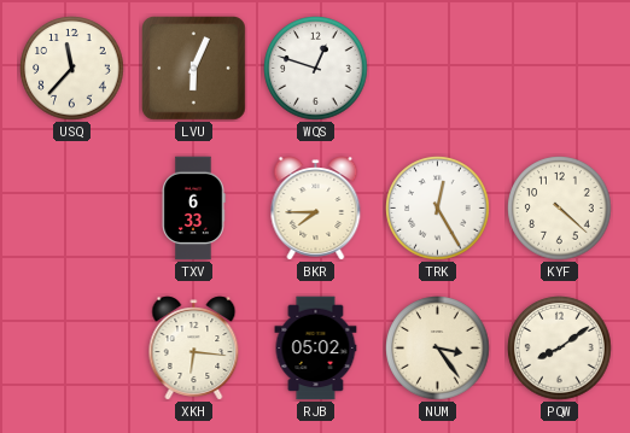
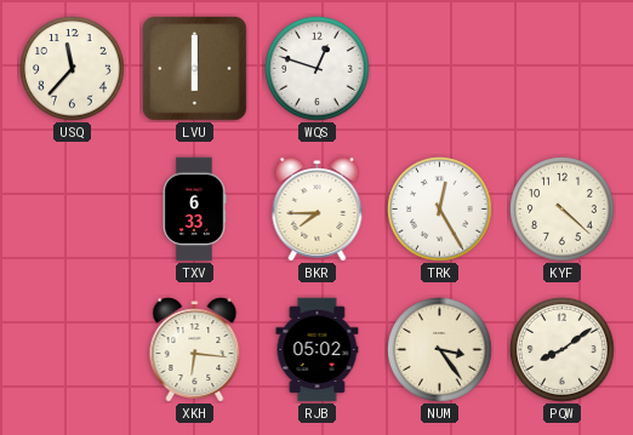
LVU: 6:04 -> 6:00
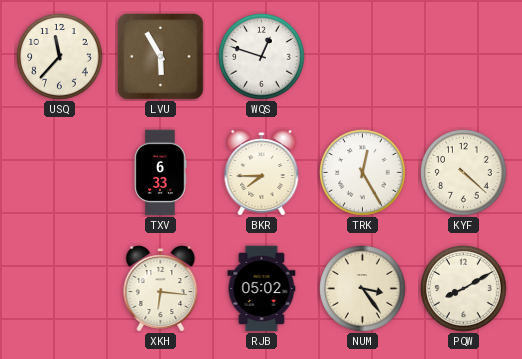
LVU: 6:00 -> 5:55
PQW: 8:09 -> 8:10
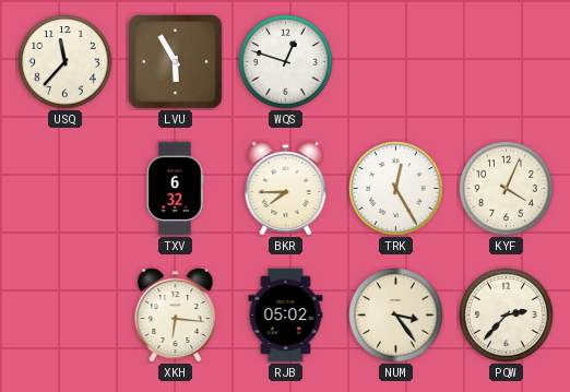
TXV: 6:33 -> 6:32
KYF: 4:22 -> 4:04
PQW: 8:10 -> 2:37
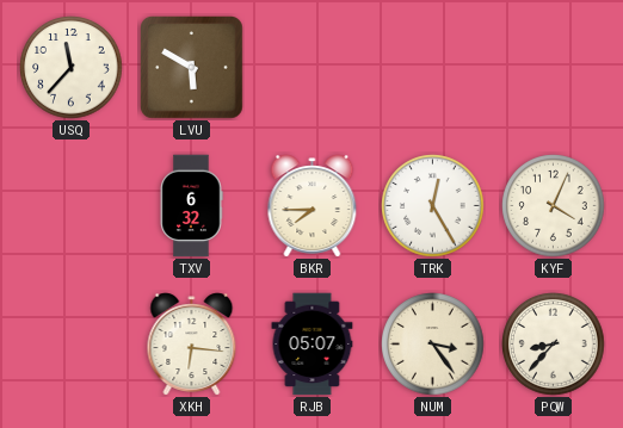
LVU: 5:55 -> 5:50
WQS: 12:48 -> none
RJB: 05:02 -> 05:07
PQW: 2:37 -> 8:37
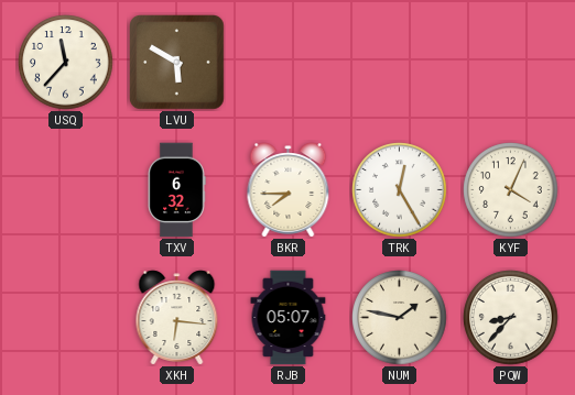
NUM: 3:24 -> 1:47
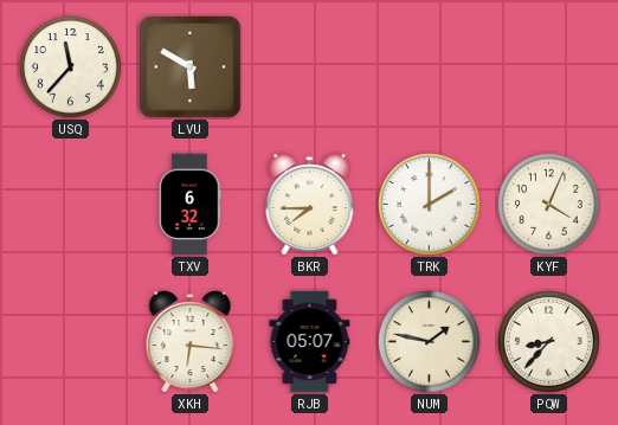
TRK: 12:25 -> 2:00
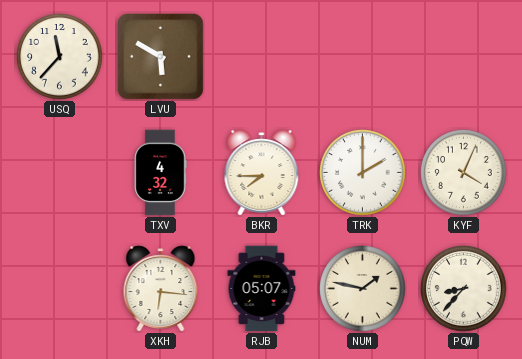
TXV: 6:32 -> 4:32
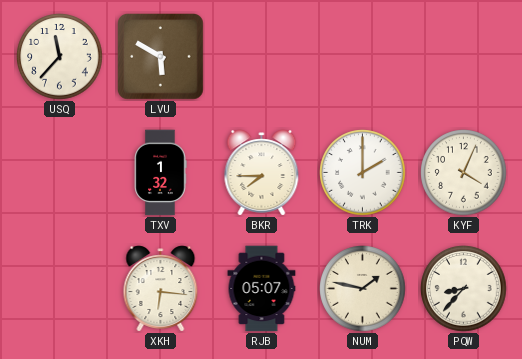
TXV: 4:32 -> 1:32
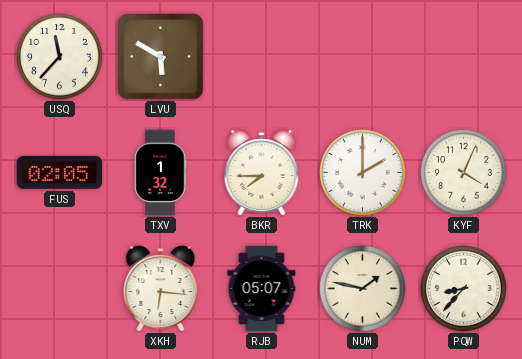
FUS: none -> 02:05
